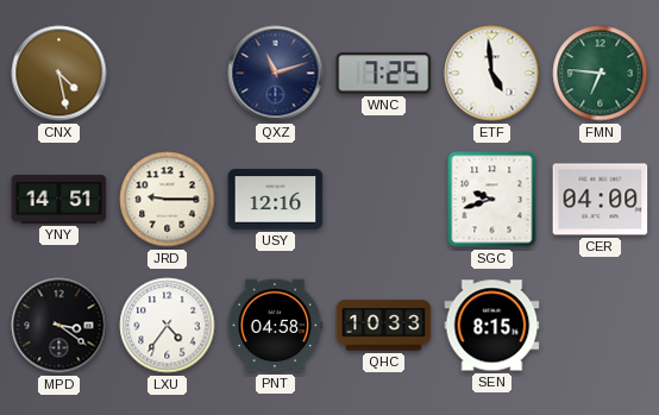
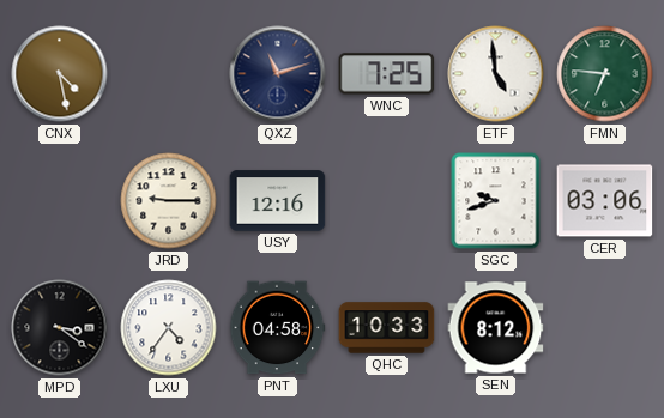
YNY: 14:51 -> none
CER: 04:00 -> 03:06
SEN: 8:15 -> 8:12
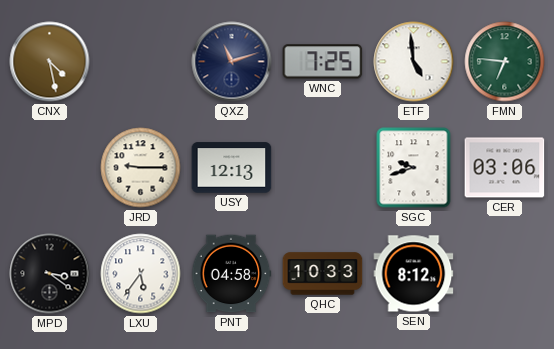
USY: 12:16 -> 12:13
LXU: 4:36 -> 5:36
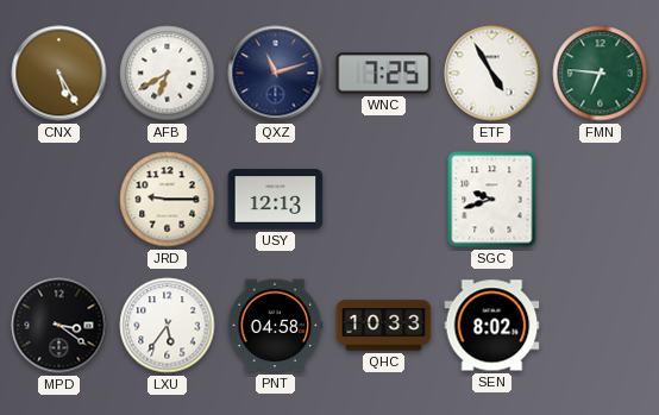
CNX: 4:28 -> 5:25
AFB: none -> 6:40
ETF: 4:59 -> 4:55
CER: 03:06 -> none
SEN: 8:12 -> 8:02
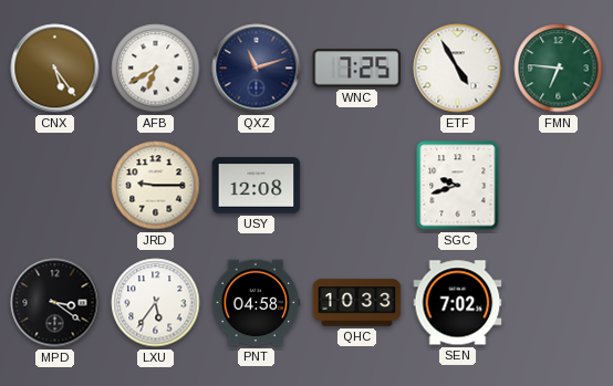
CNX: 5:25 -> 5:24
USY: 12:13 -> 12:08
SEN: 8:02 -> 7:02
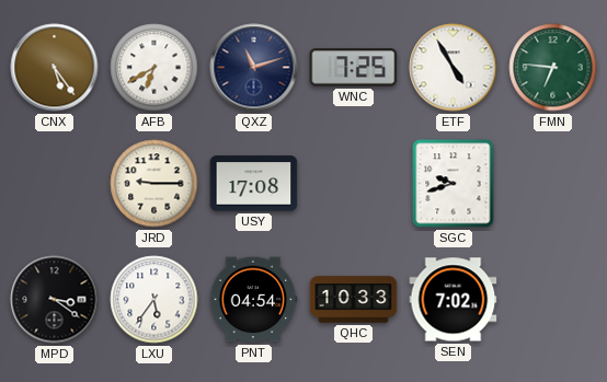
USY: 12:08 -> 17:08
PNT: 04:58 -> 04:54
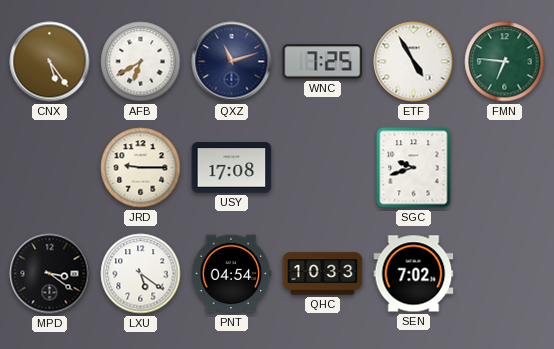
LXU: 5:36 -> 5:21
